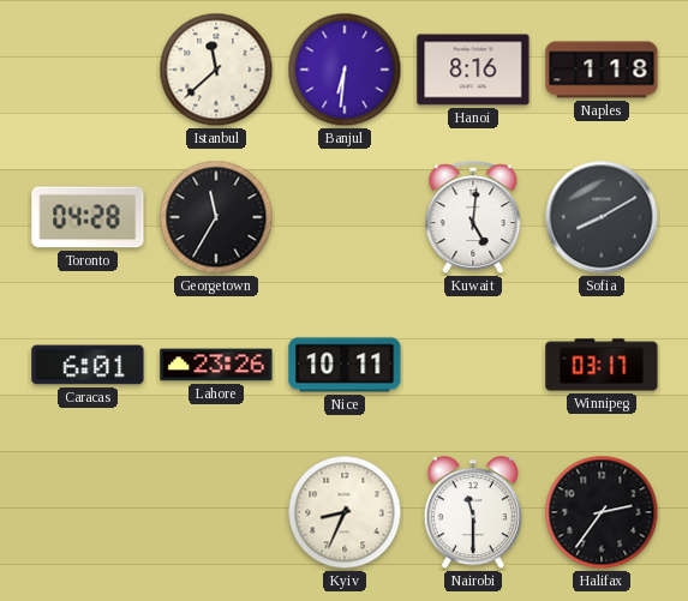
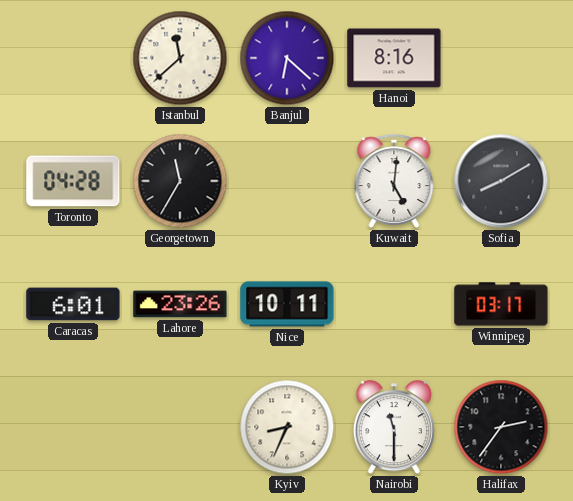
Banjul: 6:31 -> 6:22
Naples: 1:18 -> none
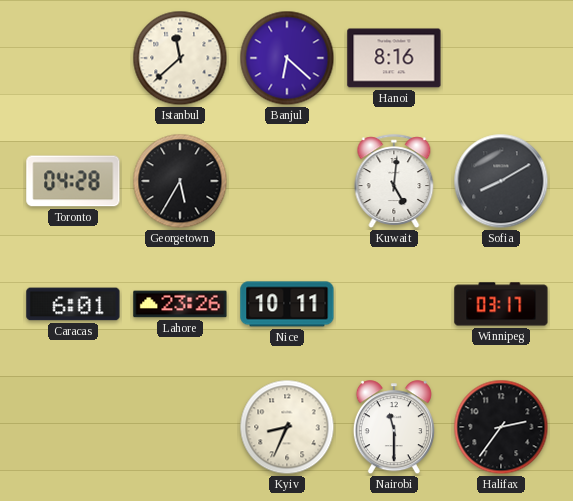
Georgetown: 11:35 -> 5:35
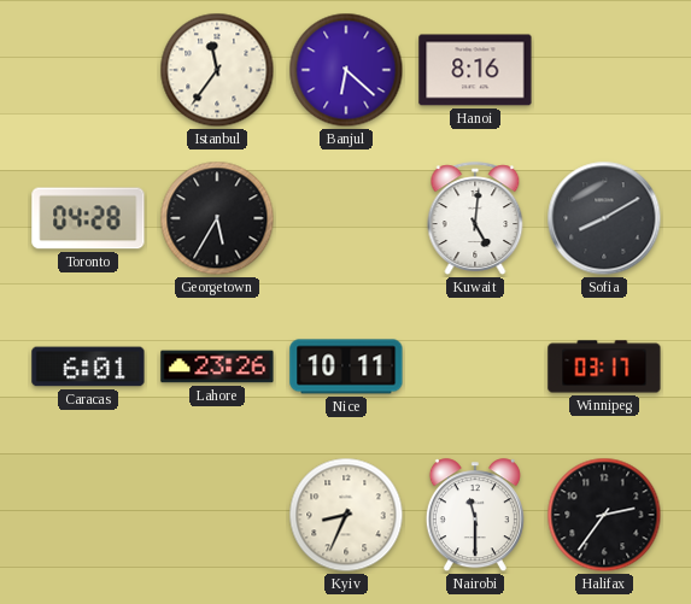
Istanbul: 11:38 -> 11:36
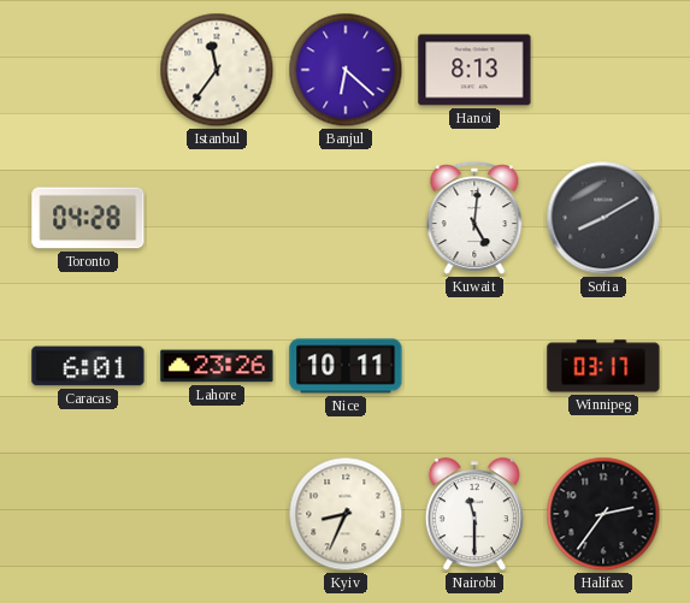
Hanoi: 8:16 -> 8:13
Georgetown: 5:35 -> none
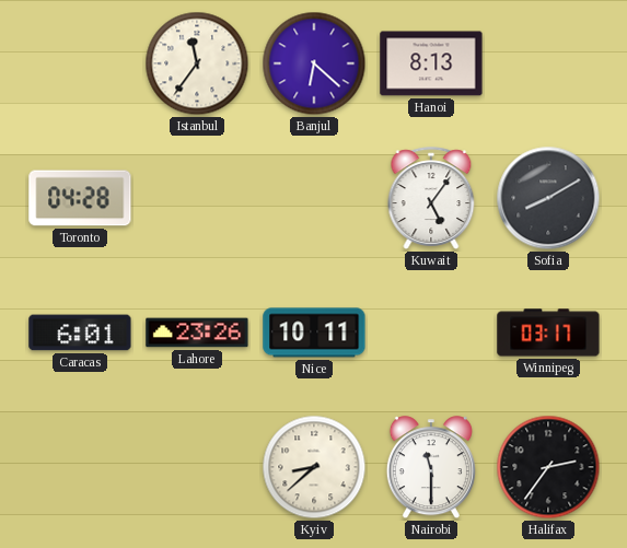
Kuwait: 5:01 -> 5:06
Kyiv: 8:34 -> 8:38
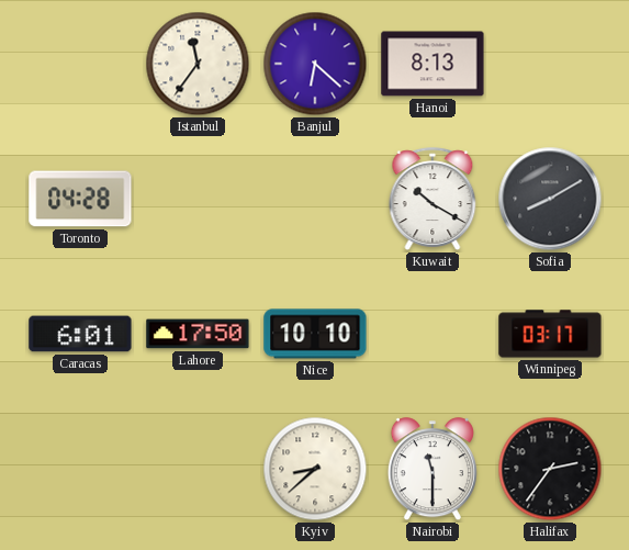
Kuwait: 5:06 -> 10:20
Lahore: 23:26 -> 17:50
Nice: 10:11 -> 10:10
